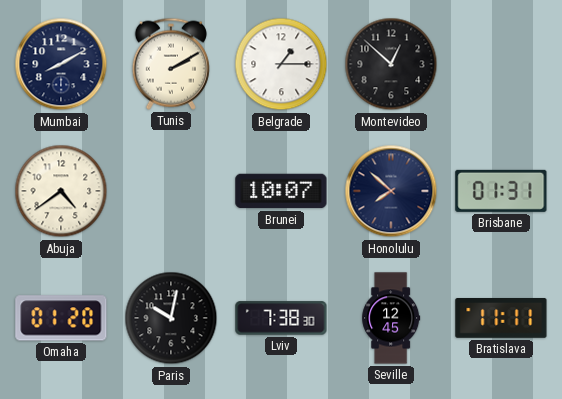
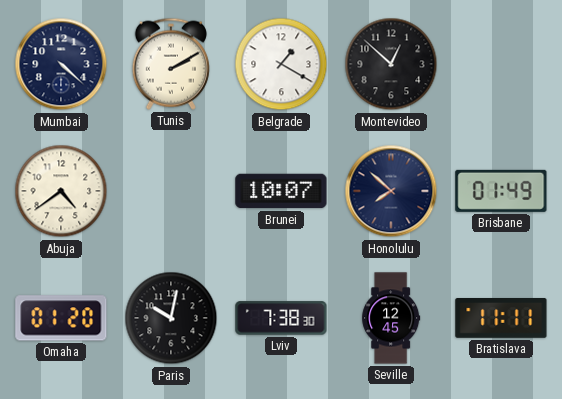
Mumbai: 8:10 -> 4:22
Belgrade: 1:15 -> 1:20
Brisbane: 01:31 -> 01:49
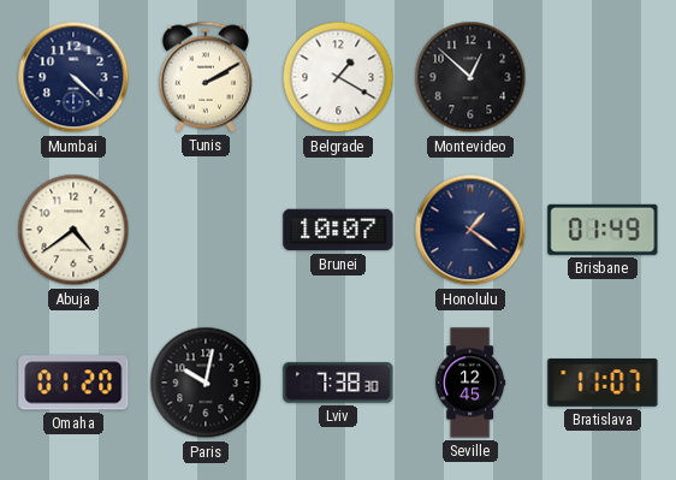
Honolulu: 7:52 -> 1:21
Bratislava: 11:11 -> 11:07
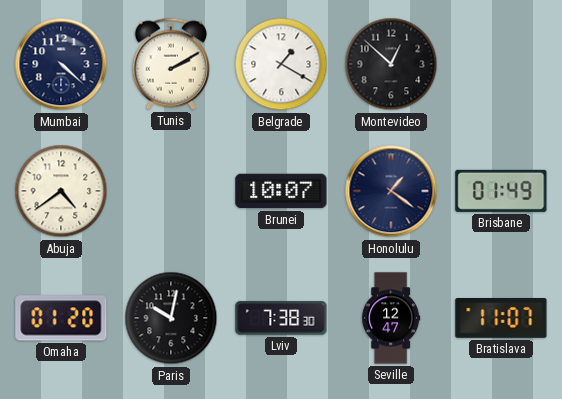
Seville: 12:45 -> 12:47
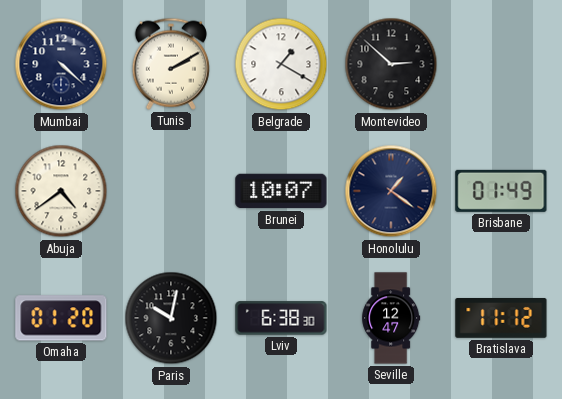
Montevideo: 12:52 -> 2:52
Lviv: 7:38 -> 6:38
Bratislava: 11:07 -> 11:12
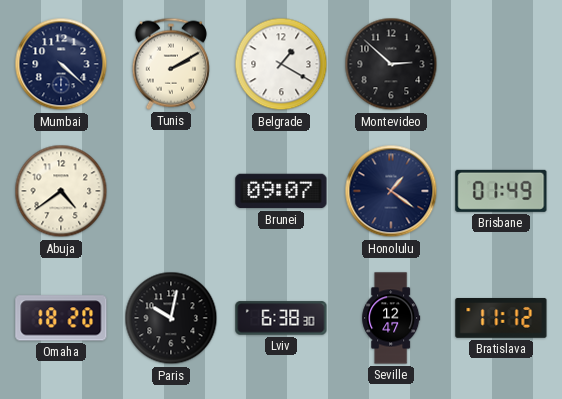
Brunei: 10:07 -> 09:07
Omaha: 01:20 -> 18:20
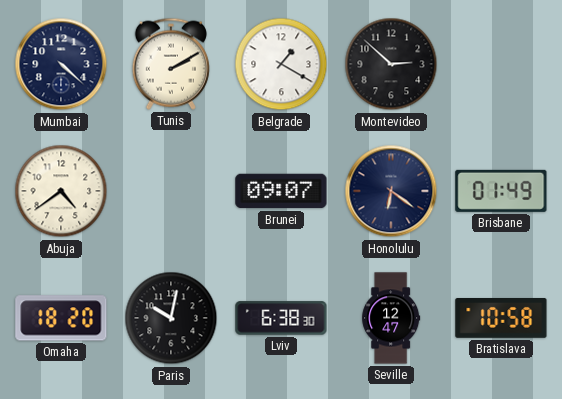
Honolulu: 1:21 -> 6:21
Bratislava: 11:12 -> 10:58
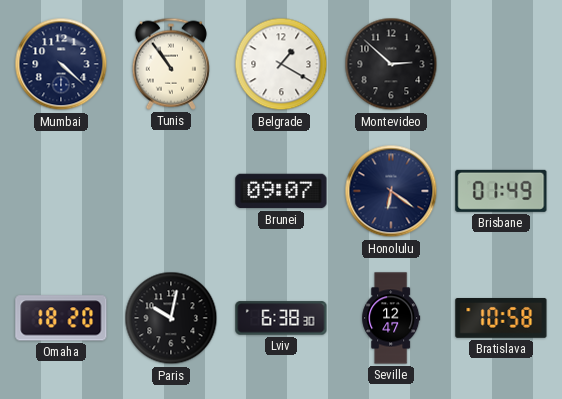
Tunis: 2:10 -> 10:54
Abuja: 4:39 -> none
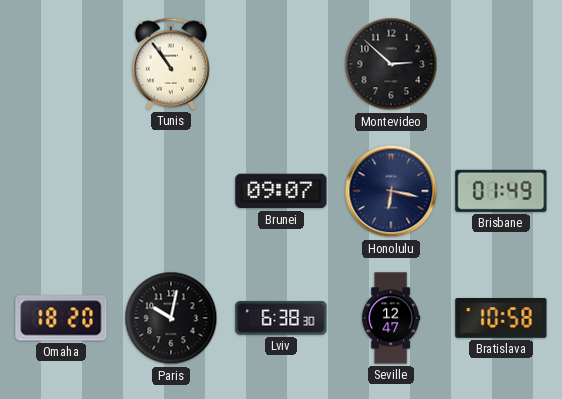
Mumbai: 4:22 -> none
Belgrade: 1:20 -> none
Honolulu: 6:21 -> 6:17
